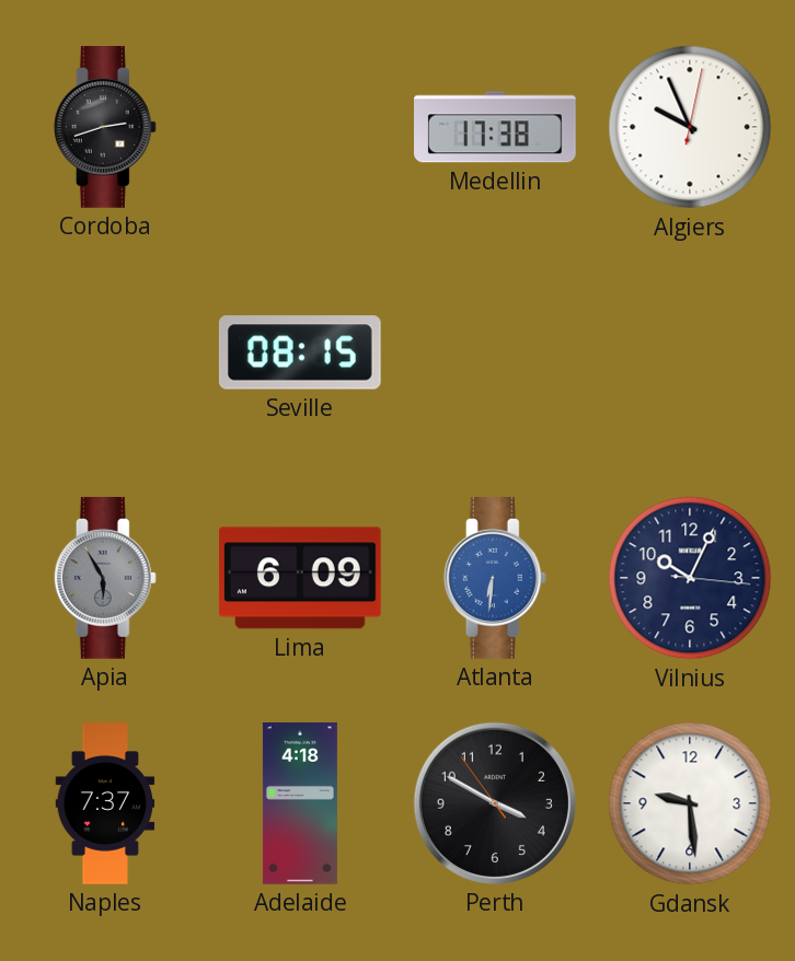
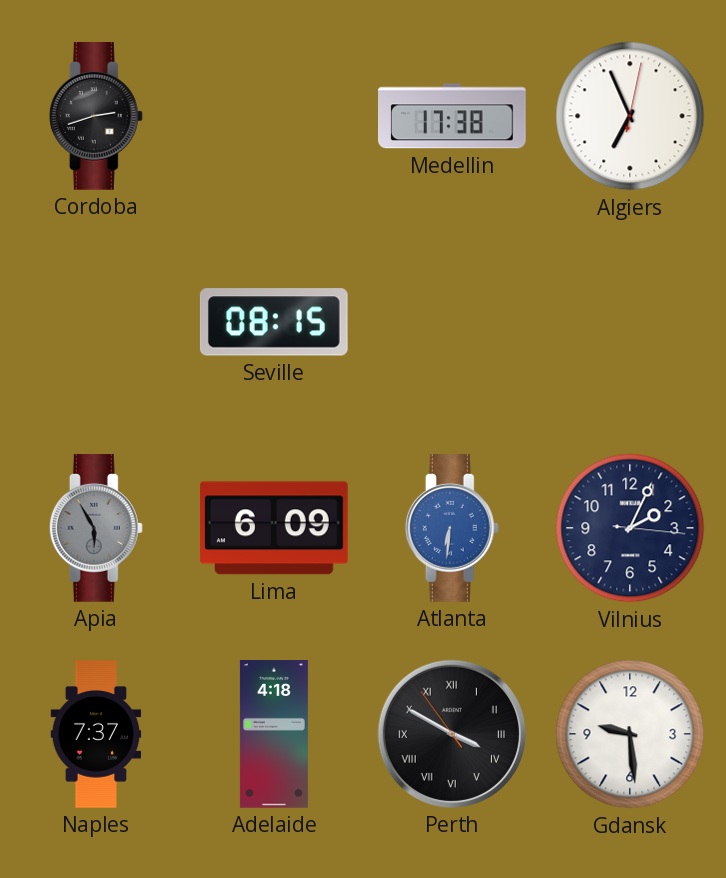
Algiers: 9:56 -> 6:56
Vilnius: 10:04 -> 2:04
Perth numerals: Arabic -> Roman
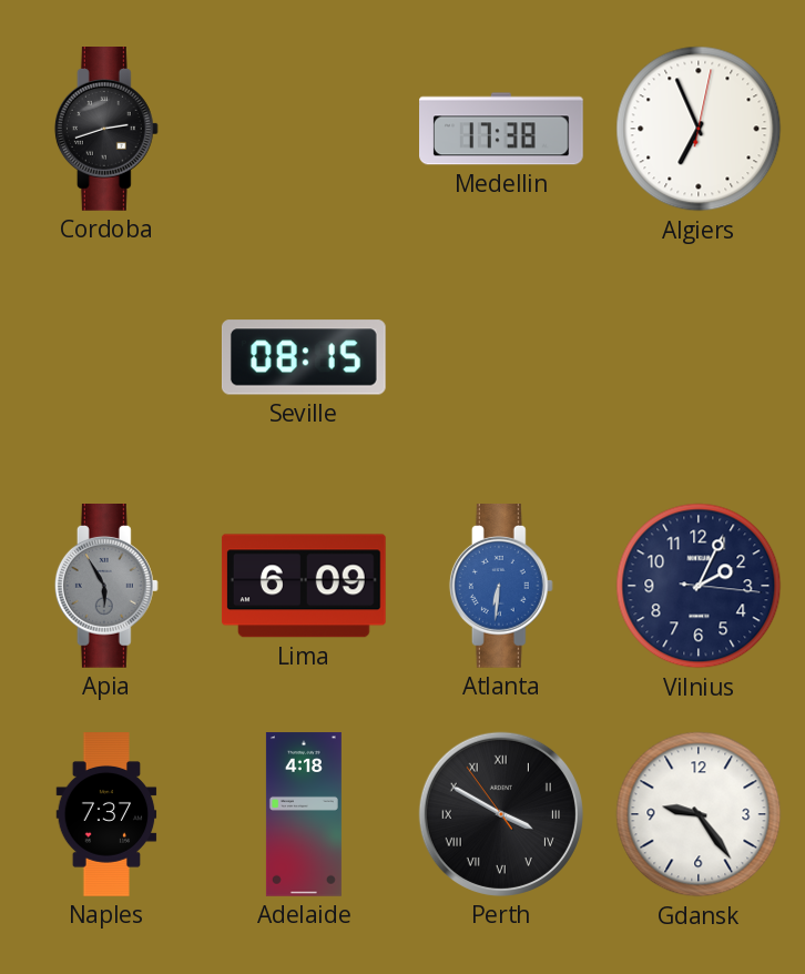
Gdansk: 9:29 -> 9:24
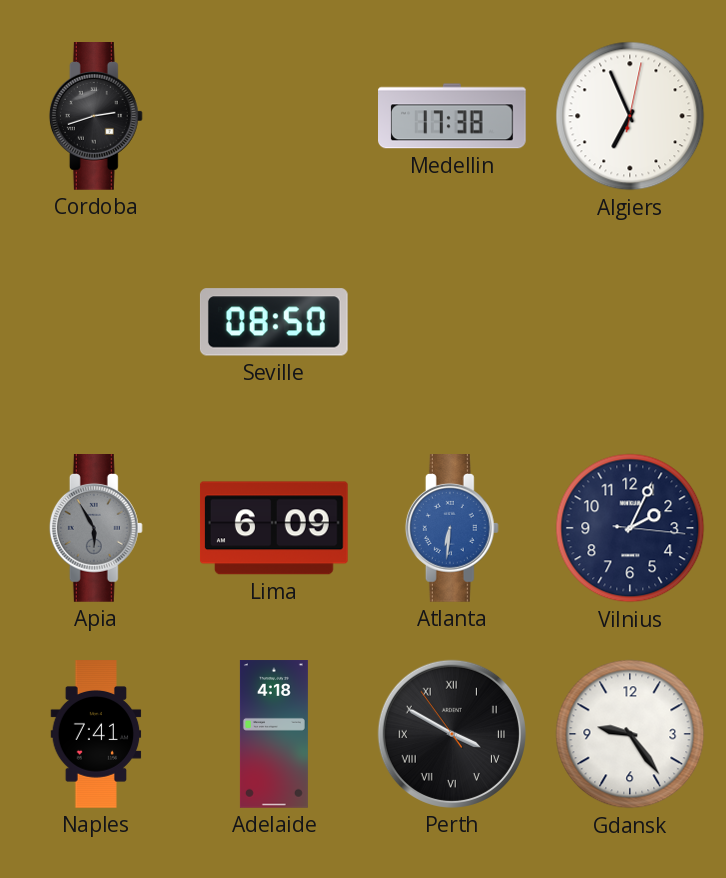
Seville: 08:15 -> 08:50
Naples: 7:37 -> 7:41
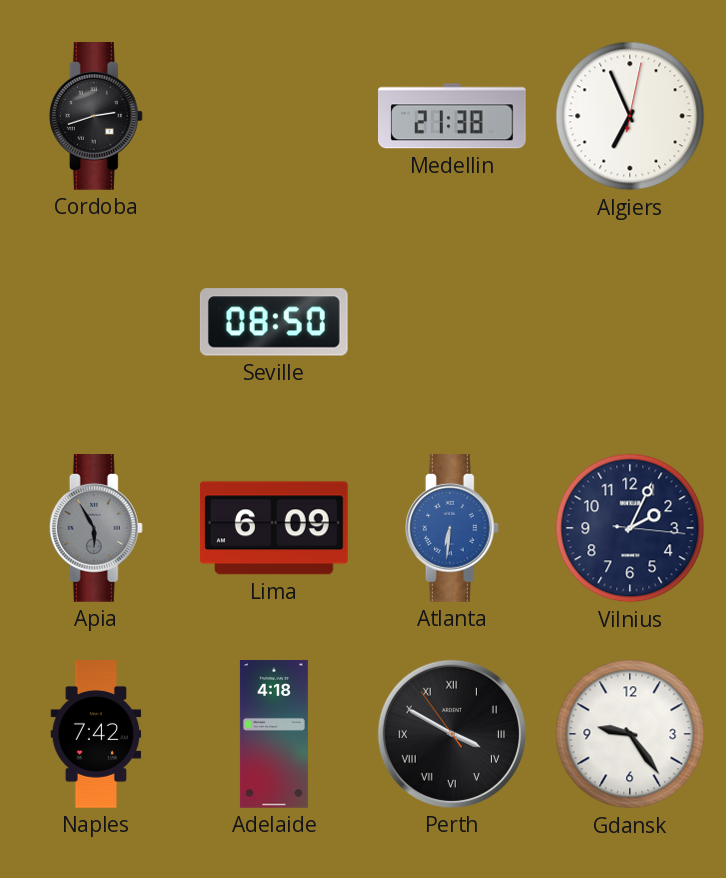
Medellin: 17:38 -> 21:38
Naples: 7:41 -> 7:42
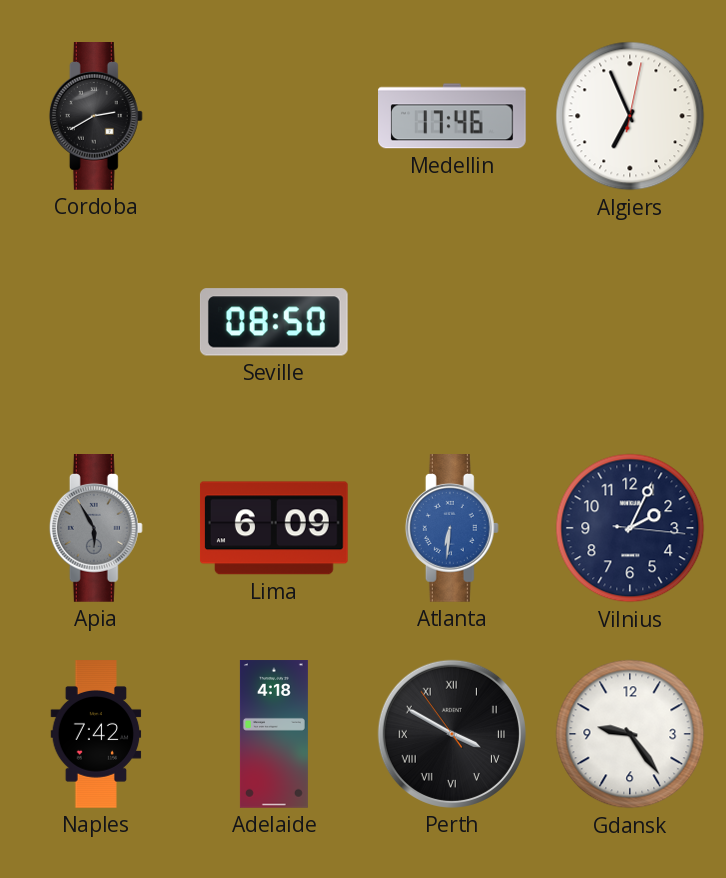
Cordoba: 2:42 -> 2:40
Medellin: 21:38 -> 17:46
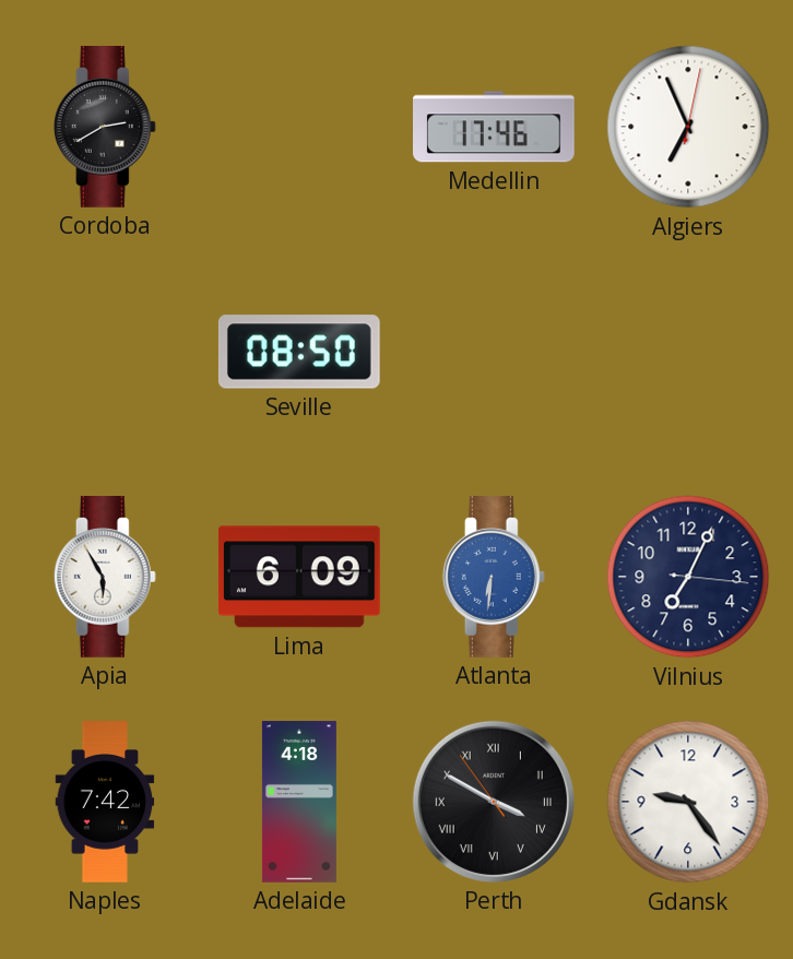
Apia dial: grey -> white
Vilnius: 2:04 -> 7:04
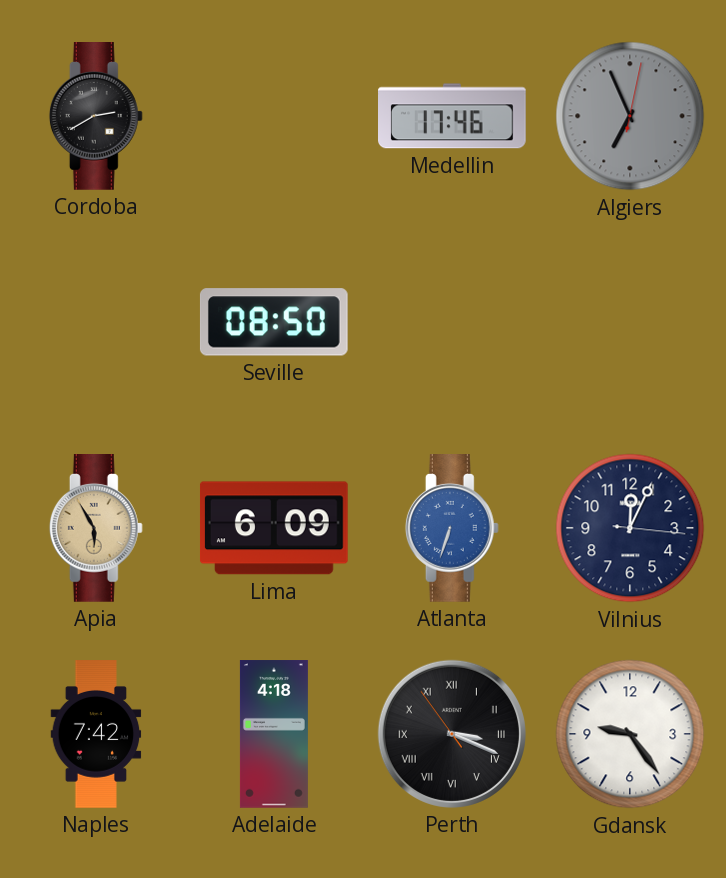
Algiers dial: white -> grey
Apia dial: white -> champagne
Atlanta: 6:31 -> 6:33
Vilnius: 7:04 -> 12:04
Perth: 3:49 -> 3:18
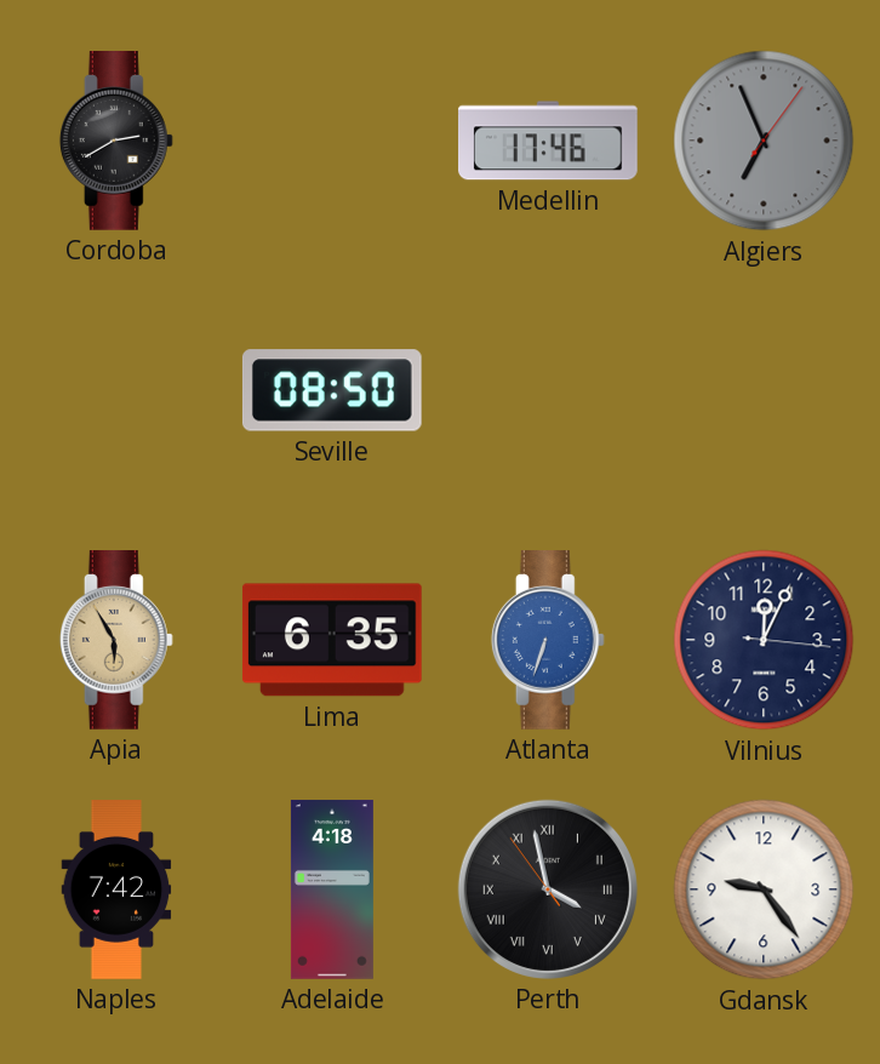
Algiers: 6:56:02 -> 6:56:06
Lima: 6:09 -> 6:35
Perth: 3:18 -> 3:57
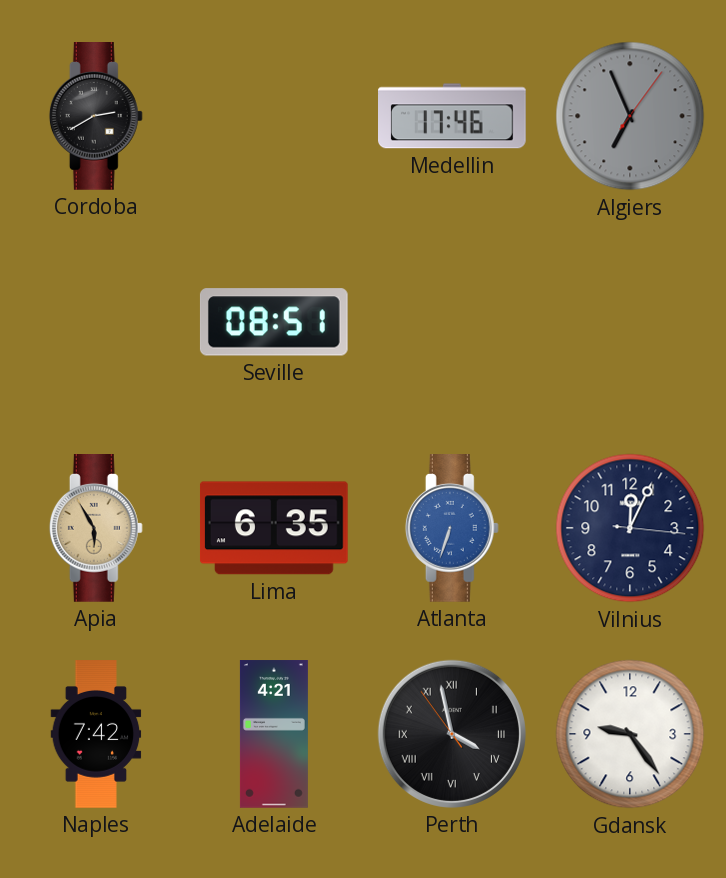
Seville: 08:50 -> 08:51
Adelaide: 4:18 -> 4:21
